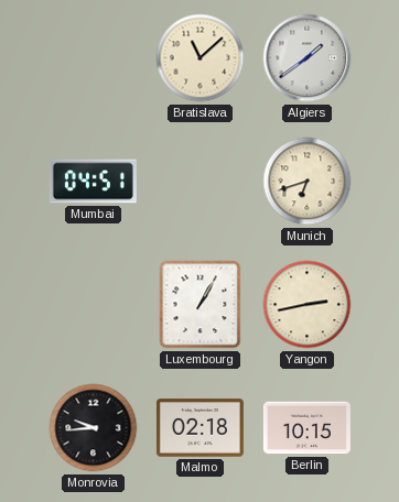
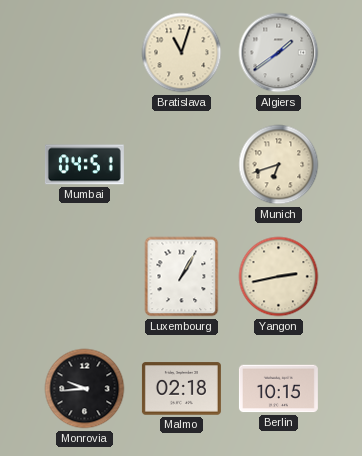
Bratislava: 11:08 -> 11:03
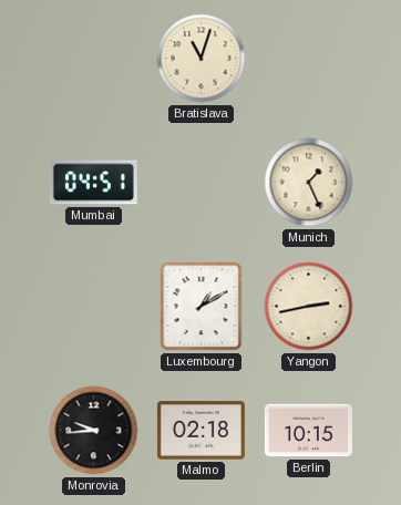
Algiers: 1:39 -> none
Munich: 6:42 -> 1:26
Luxembourg: 1:05 -> 1:10
